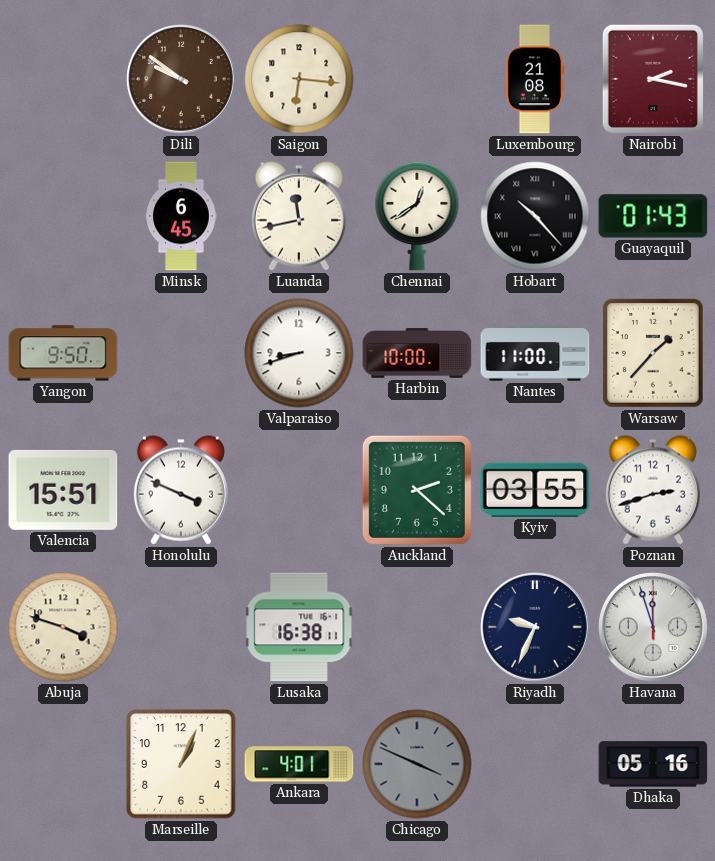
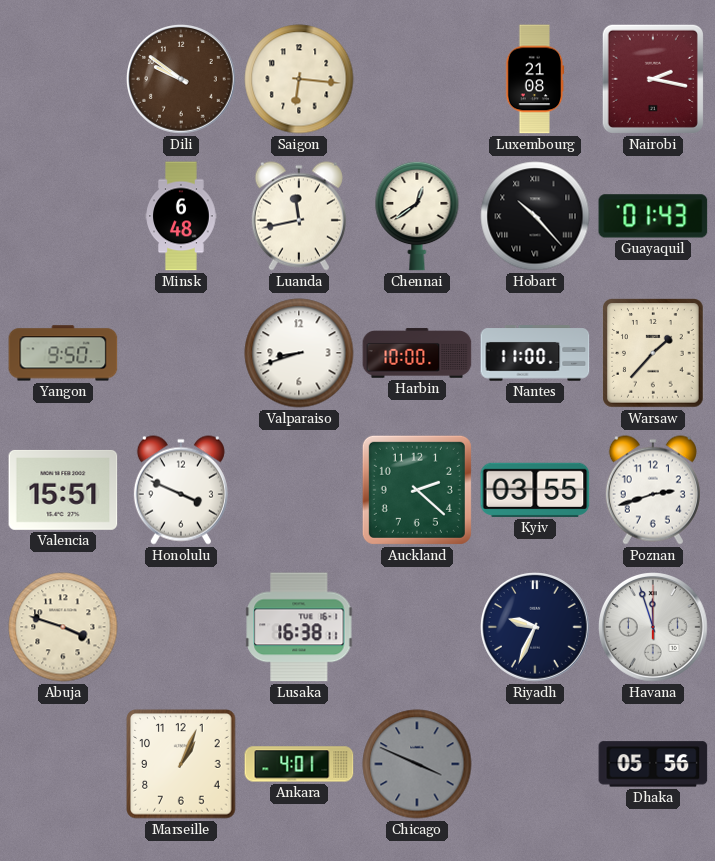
Minsk: 6:45 -> 6:48
Dhaka: 05:16 -> 05:56
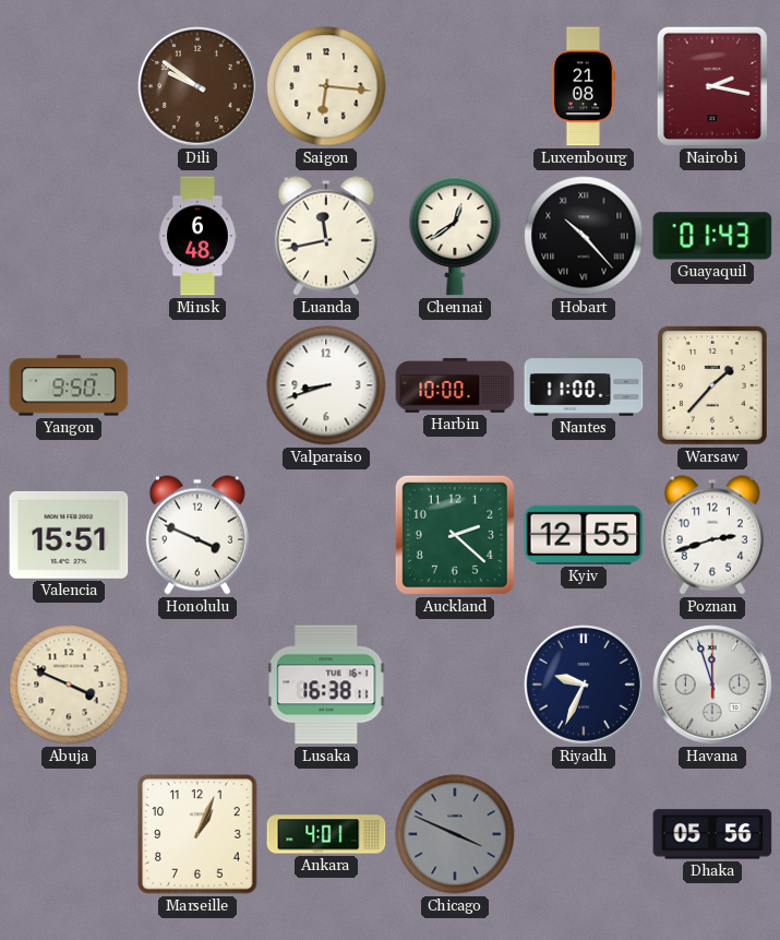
Kyiv: 03:55 -> 12:55
Abuja: 3:48 -> 3:49
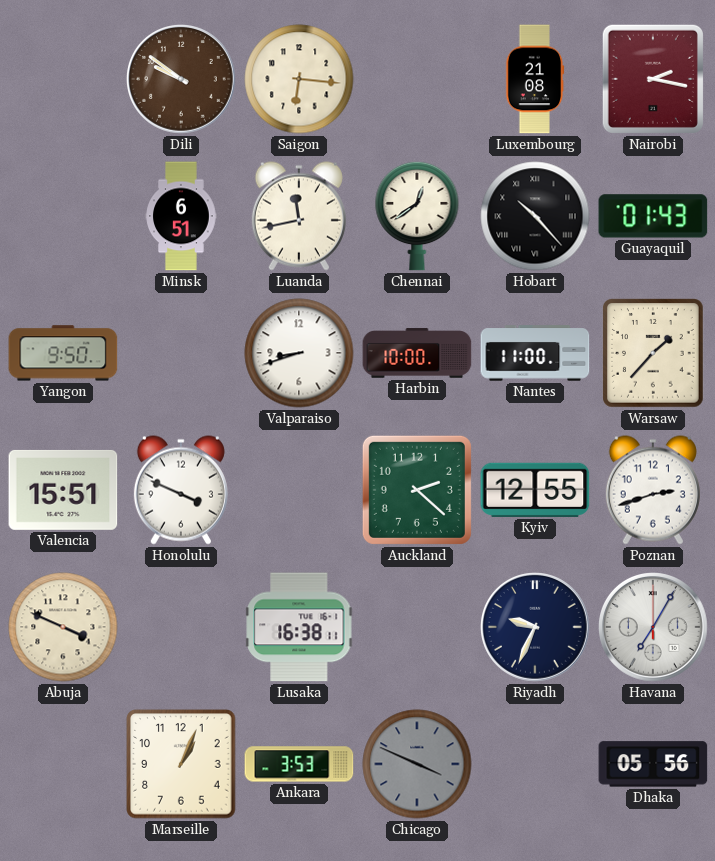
Minsk: 6:48 -> 6:51
Havana: 11:57 -> 7:05
Ankara: 4:01 -> 3:53
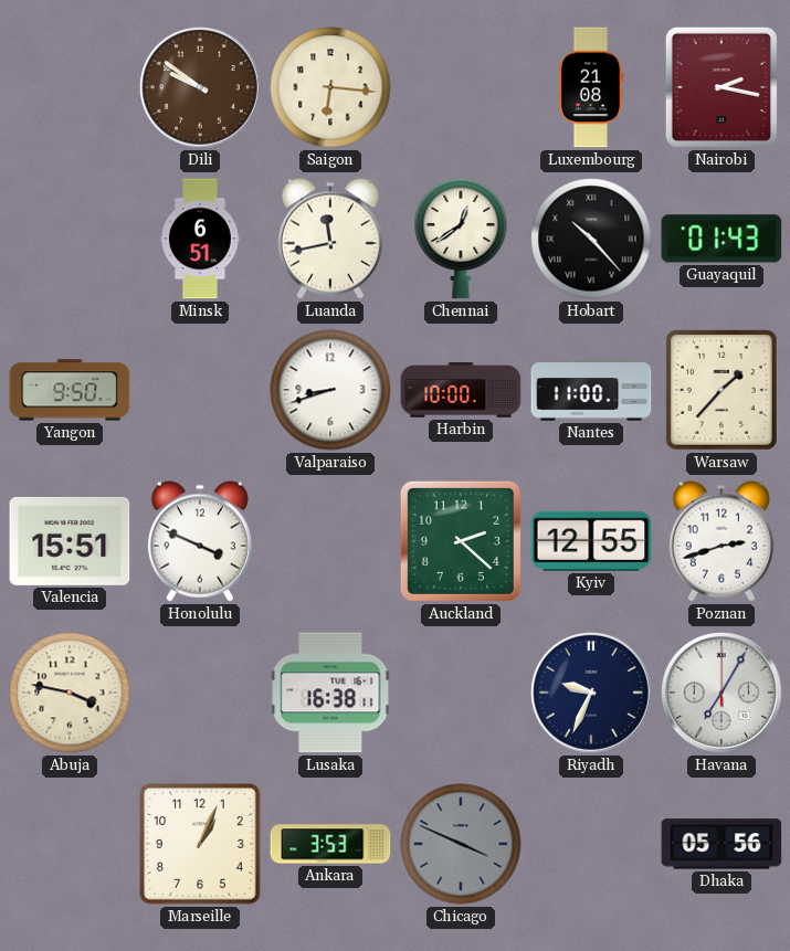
Abuja: 3:49 -> 3:47
